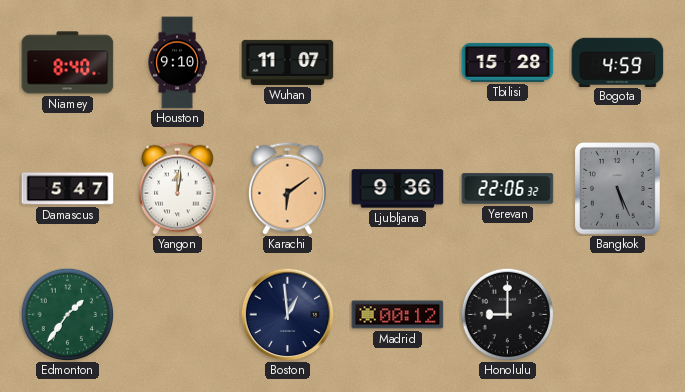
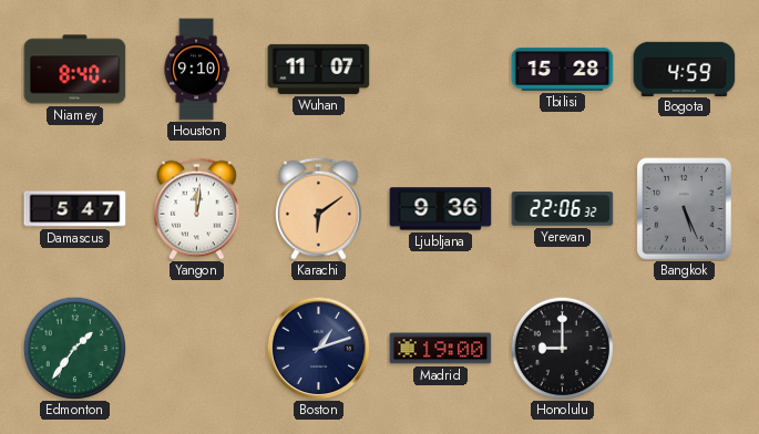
Boston: 12:59 -> 1:12
Madrid: 00:12 -> 19:00
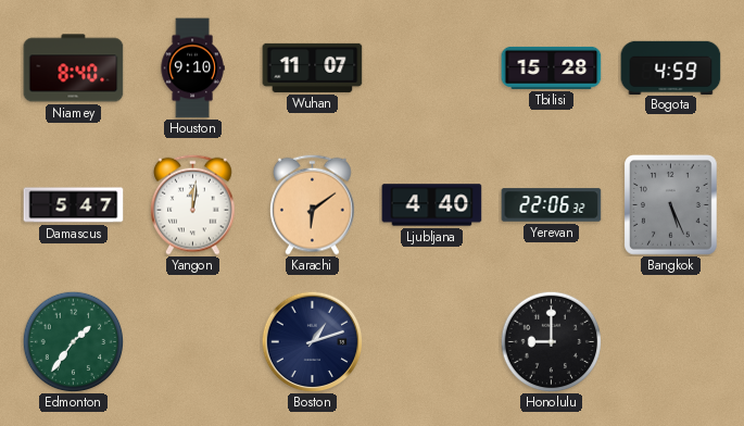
Ljubljana: 9:36 -> 4:40
Madrid: 19:00 -> none
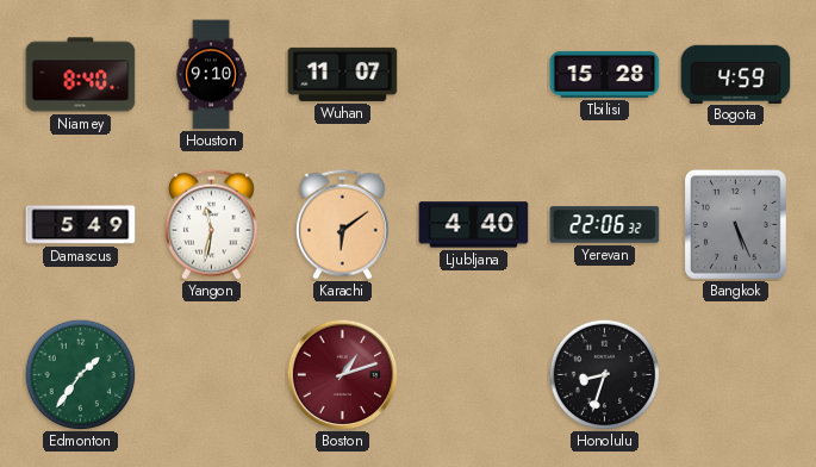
Damascus: 5:47 -> 5:49
Yangon: 12:01 -> 11:32
Boston dial: navy -> burgundy
Honolulu: 9:00 -> 8:33
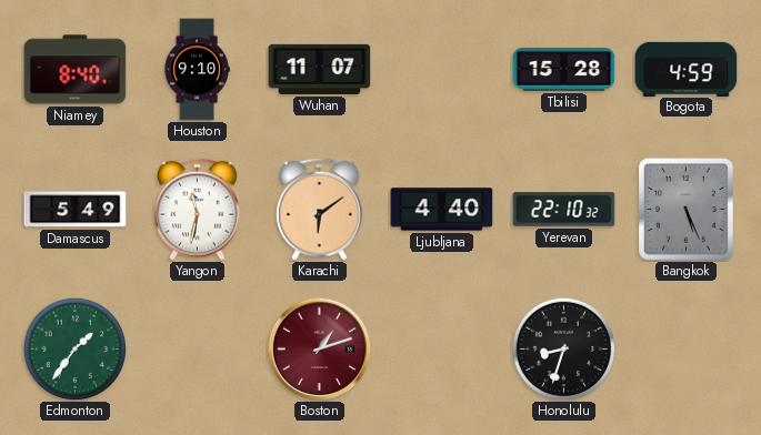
Yerevan: 22:06 -> 22:10
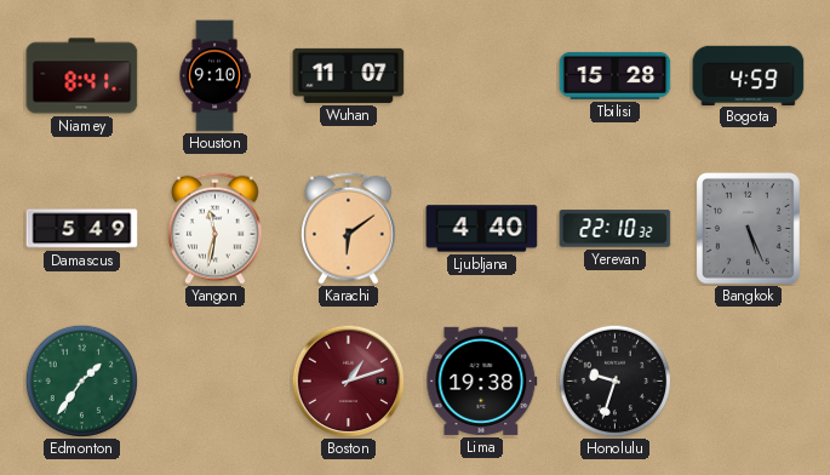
Niamey: 8:40 -> 8:41
Lima: none -> 19:38
Honolulu: 8:33 -> 9:33
